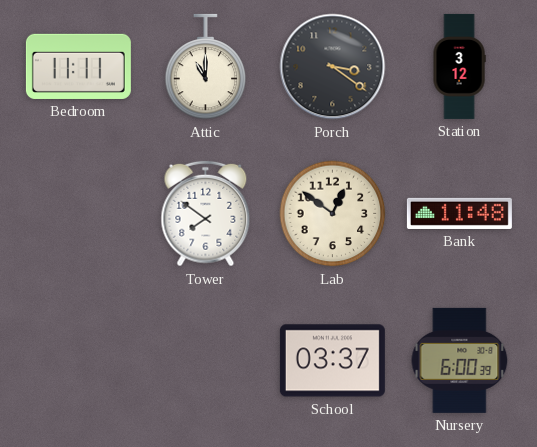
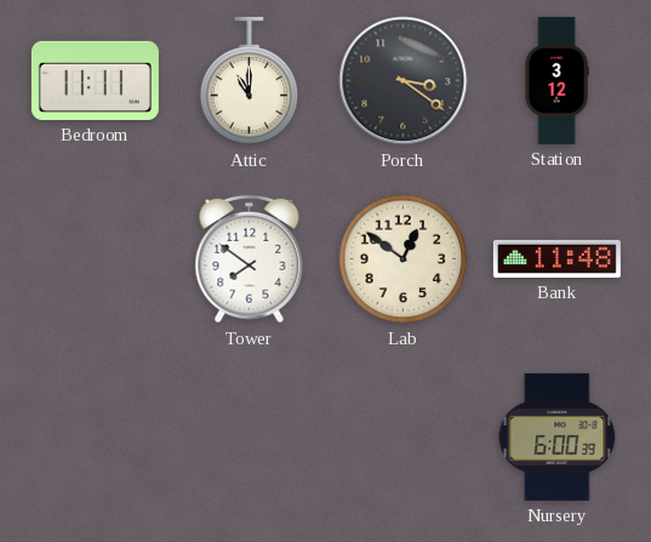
School: 03:37 -> none
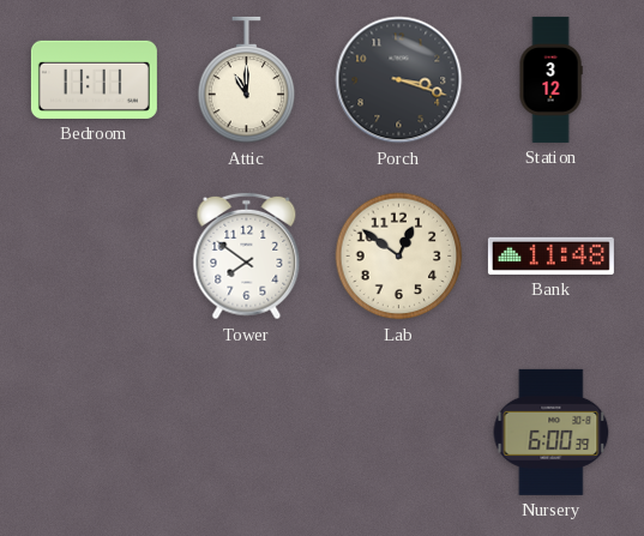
Porch: 3:21 -> 3:18
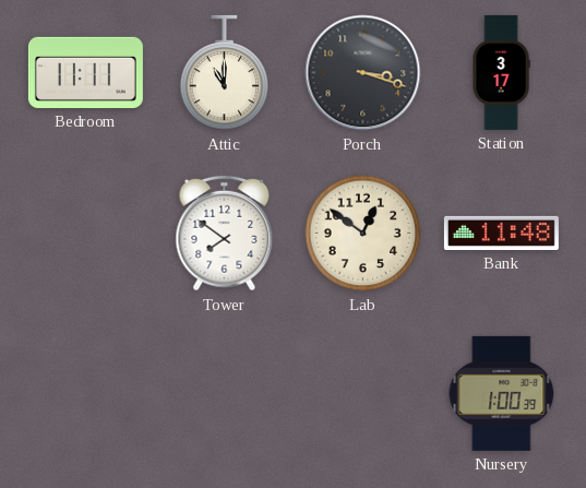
Station: 3:12 -> 3:17
Nursery: 6:00 -> 1:00
